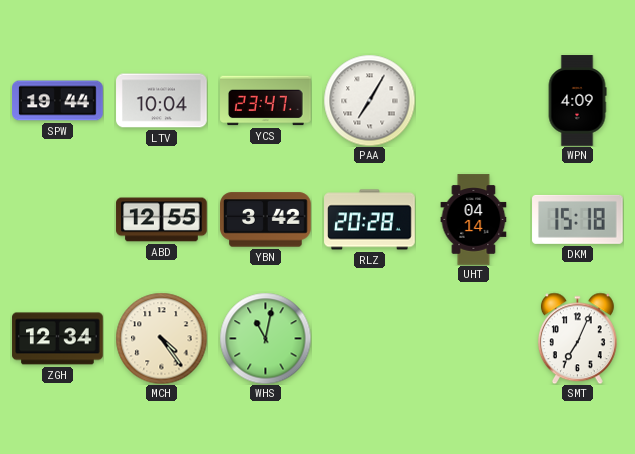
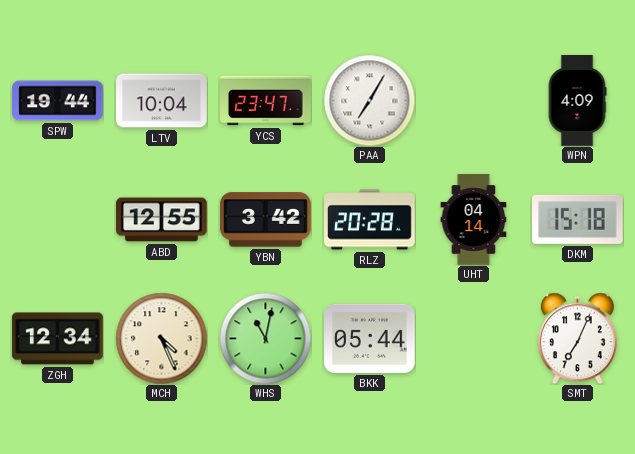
MCH: 4:24 -> 4:26
BKK: none -> 05:44
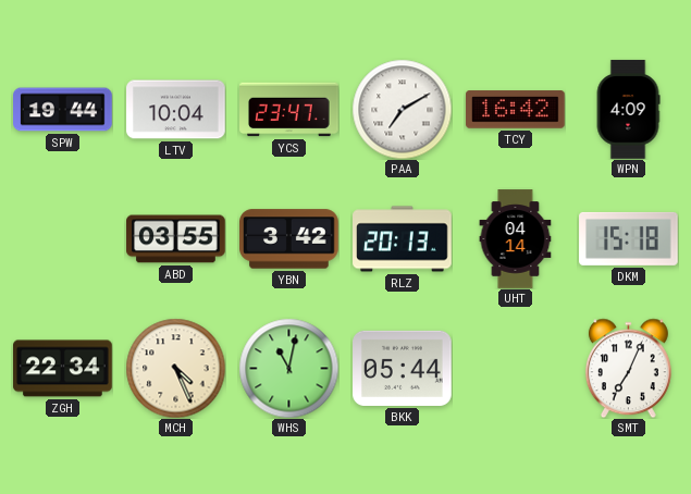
PAA: 7:05 -> 7:10
TCY: none -> 16:42
ABD: 12:55 -> 03:55
RLZ: 20:28 -> 20:13
ZGH: 12:34 -> 22:34
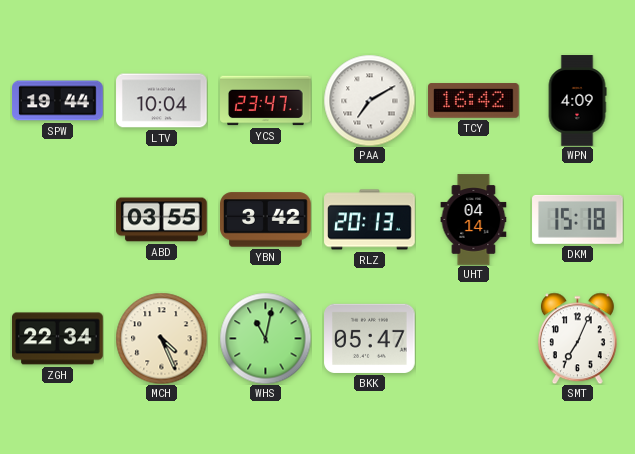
BKK: 05:44 -> 05:47
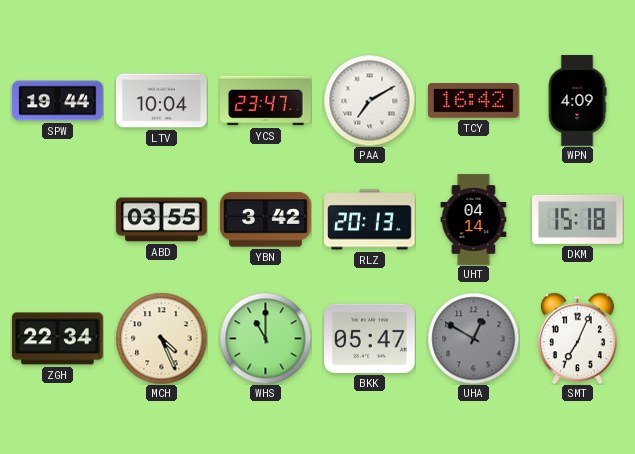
WHS: 11:02 -> 11:00
UHA: none -> 12:50
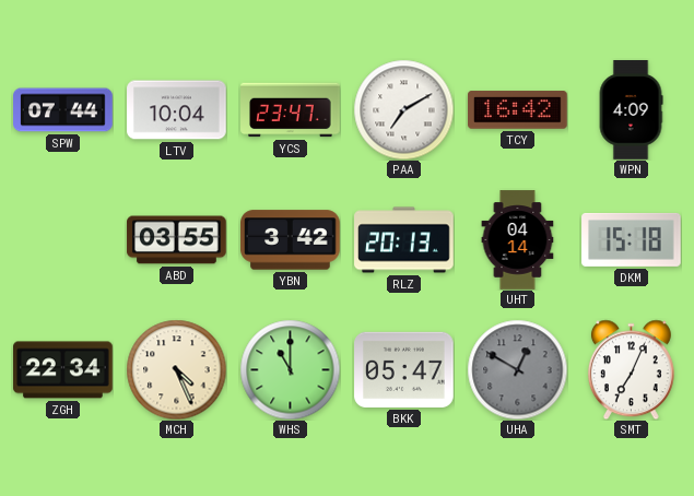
SPW: 19:44 -> 07:44
